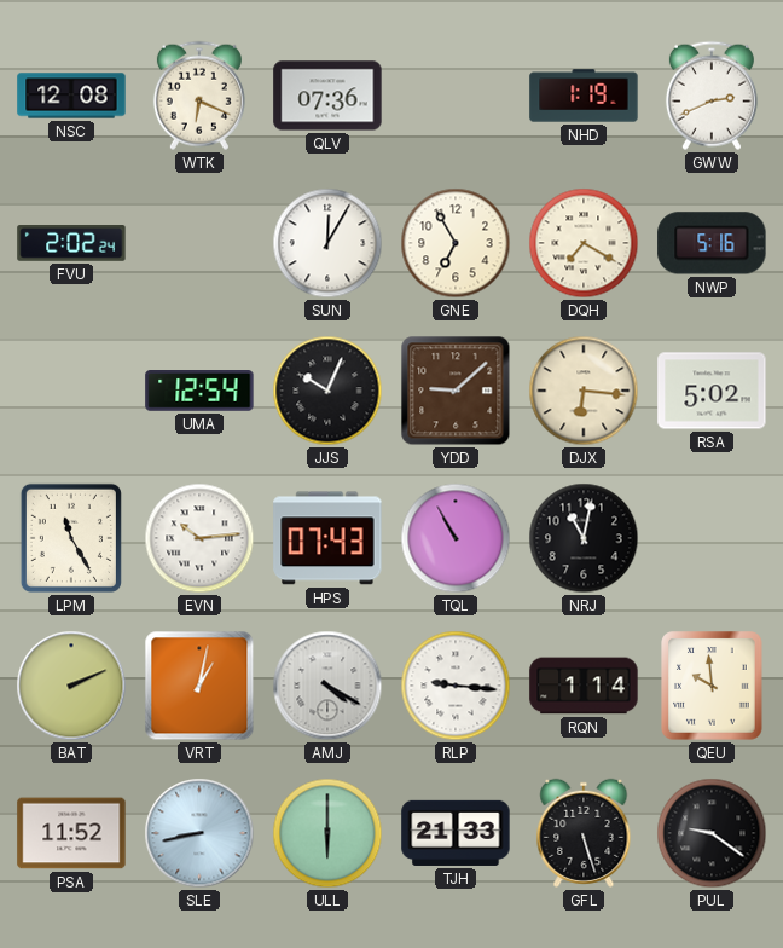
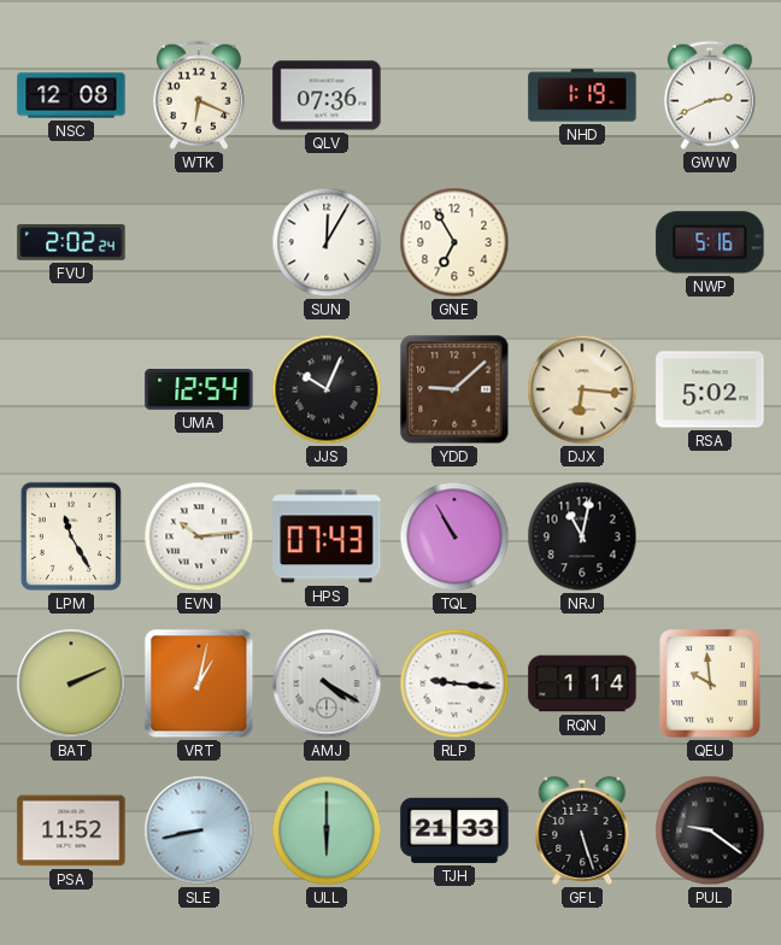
DQH: 7:20 -> none
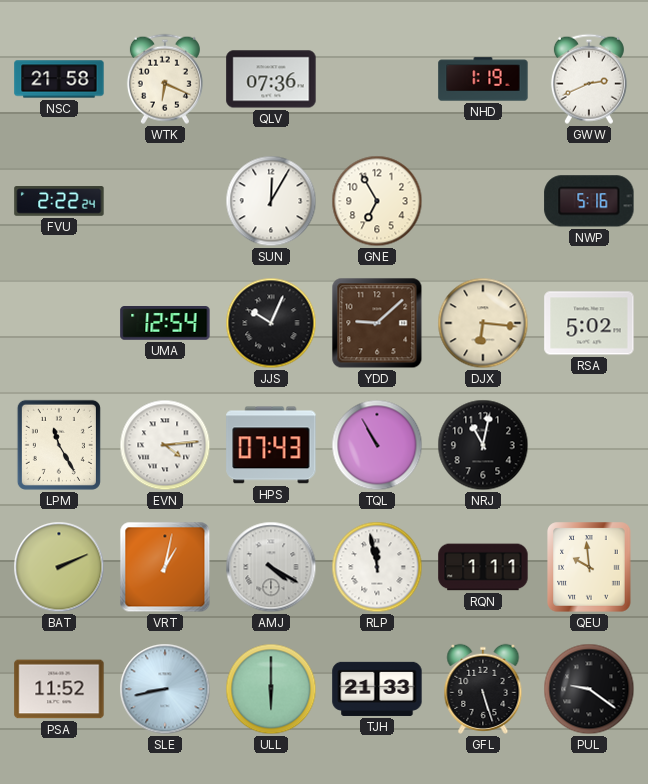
NSC: 12:08 -> 21:58
FVU: 2:02 -> 2:22
EVN: 10:14 -> 4:14
RLP: 9:16 -> 11:58
RQN: 1:14 -> 1:11
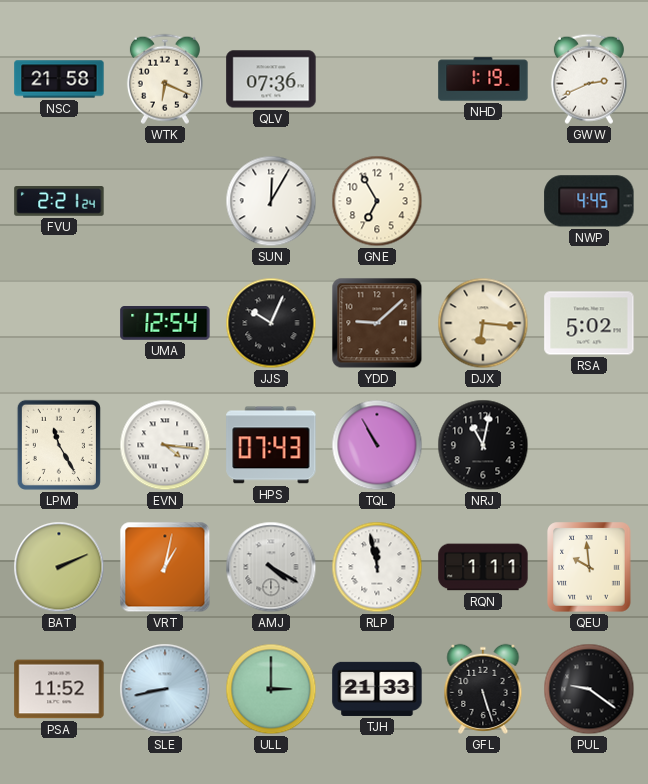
FVU: 2:22 -> 2:21
NWP: 5:16 -> 4:45
EVN: 4:14 -> 4:16
ULL: 6:00 -> 3:00
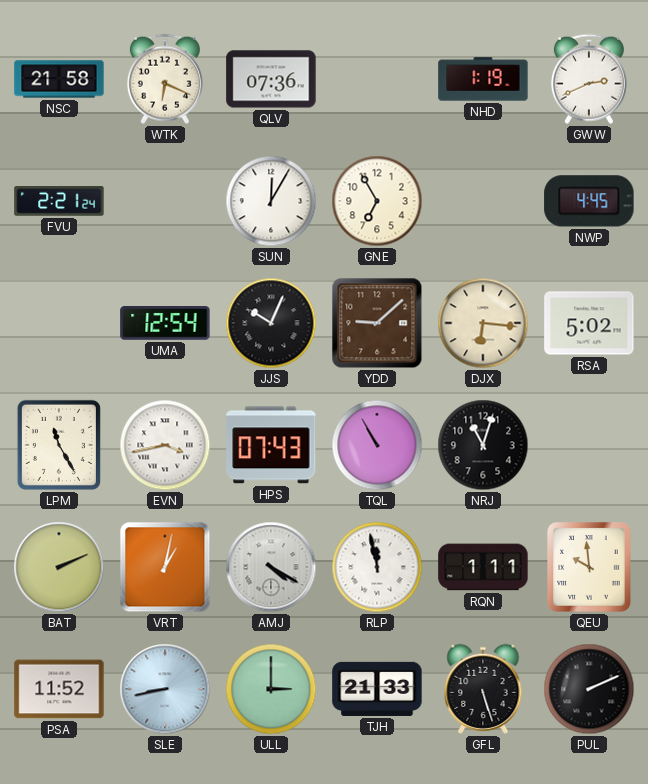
EVN: 4:16 -> 3:43
NRJ: 11:02 -> 11:03
PUL: 9:21 -> 2:11
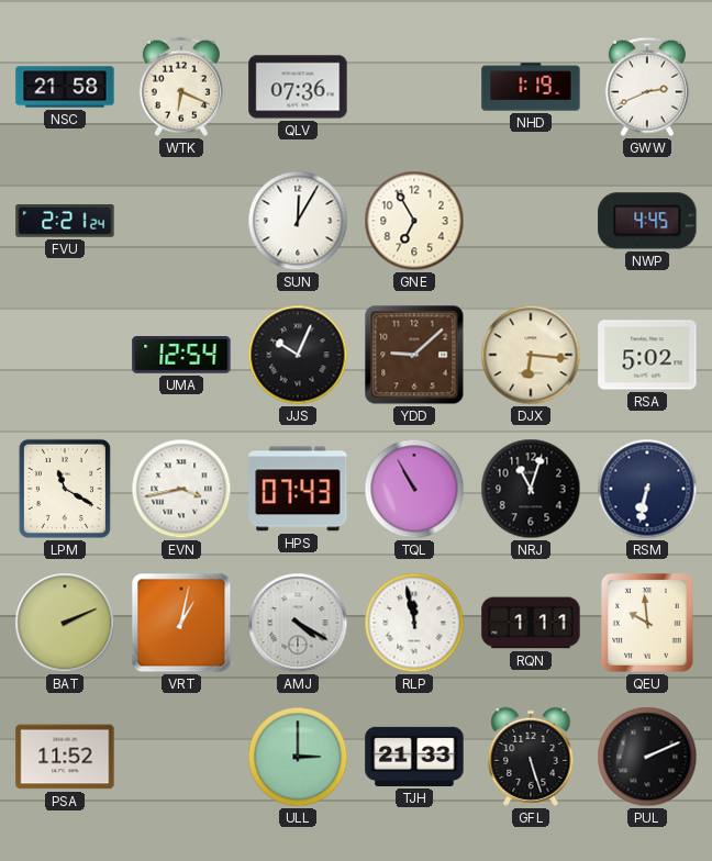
LPM: 11:25 -> 11:20
RSM: none -> 6:32
SLE: 8:43 -> none
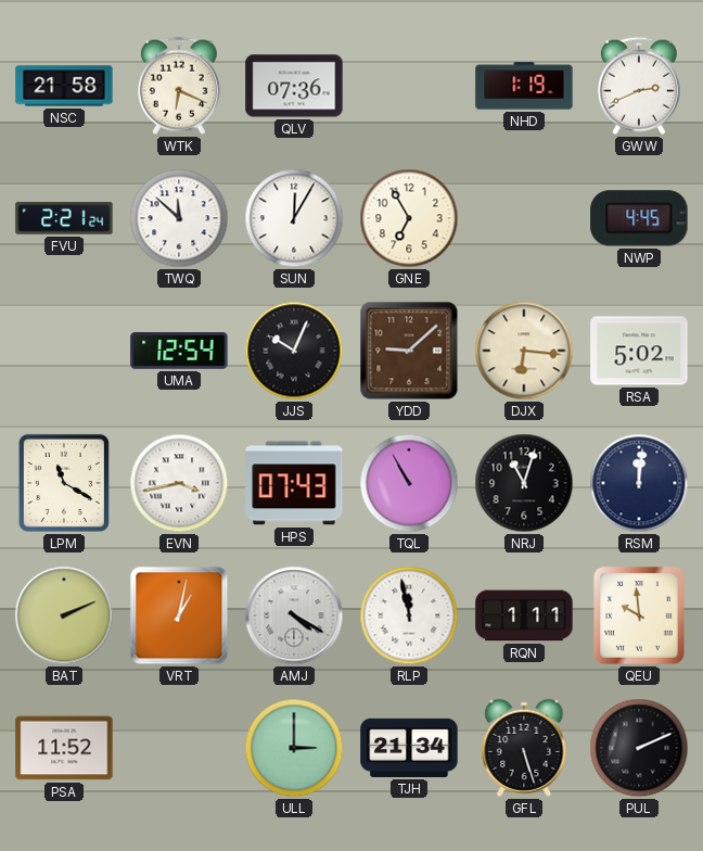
TWQ: none -> 11:52
RSM: 6:32 -> 12:01
TJH: 21:33 -> 21:34
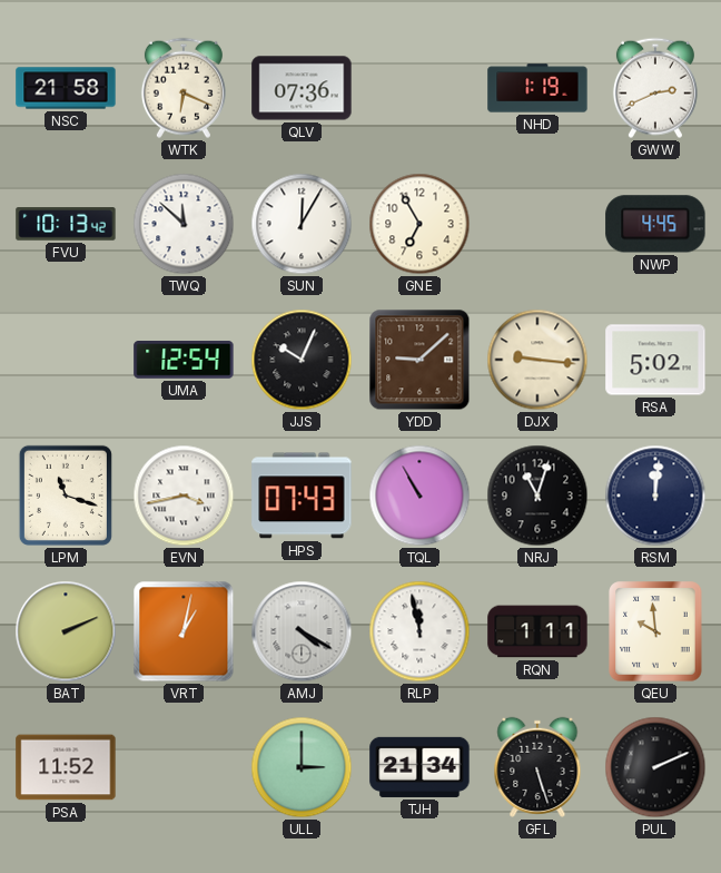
FVU: 2:21 -> 10:13
DJX: 6:16 -> 9:16
LPM: 11:20 -> 11:18
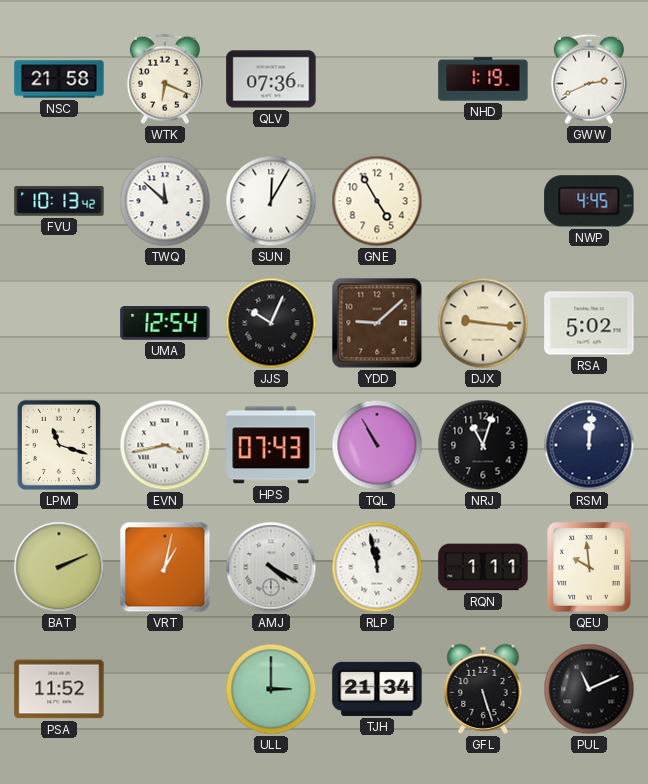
GNE: 6:55 -> 4:55
PUL: 2:11 -> 11:11
